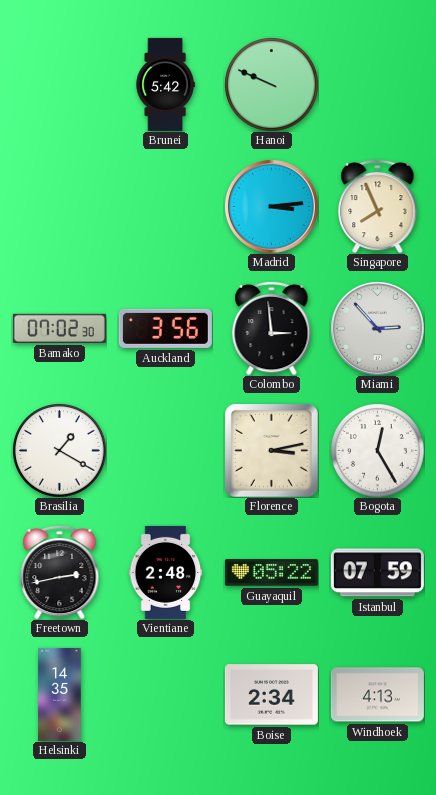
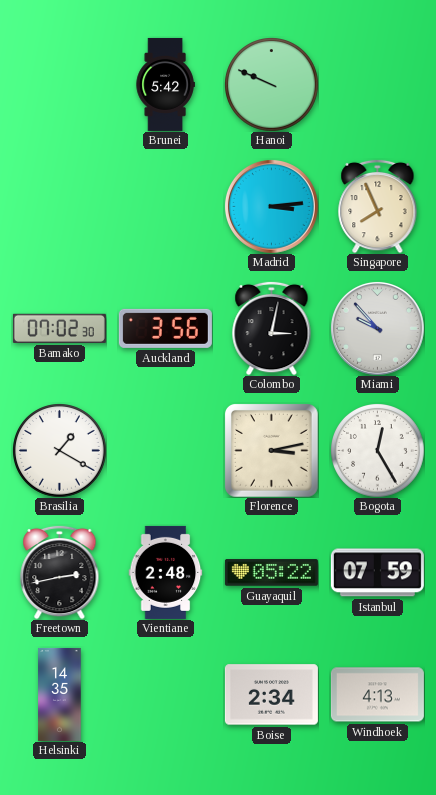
Colombo: 2:59 -> 3:02
Miami: 2:53 -> 9:53
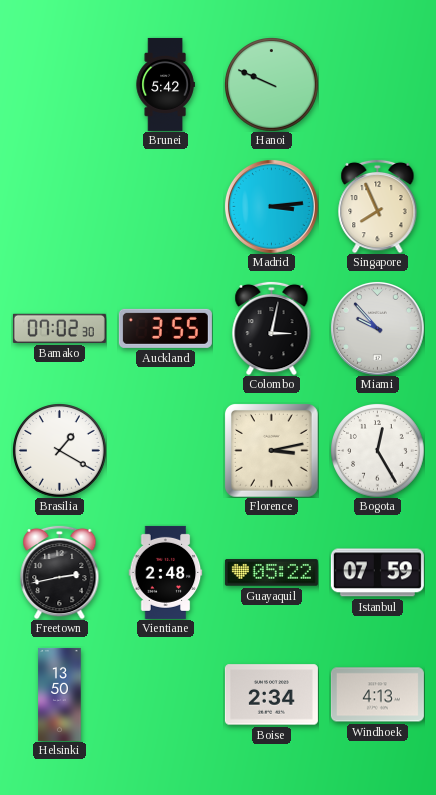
Auckland: 3:56 -> 3:55
Helsinki: 14:35 -> 13:50
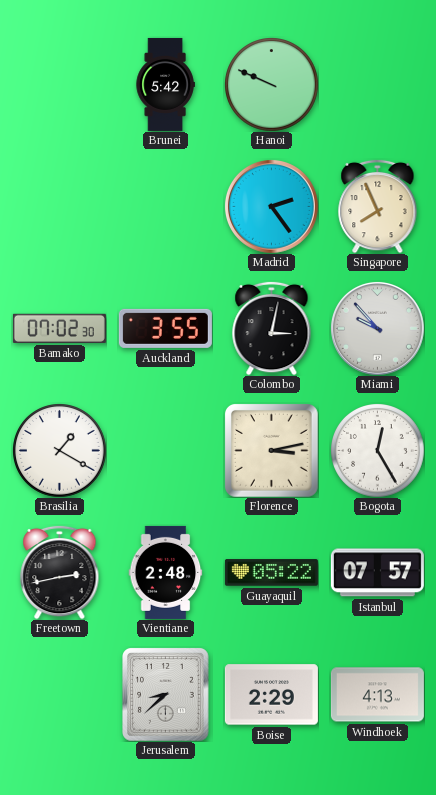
Madrid: 3:14 -> 2:24
Istanbul: 07:59 -> 07:57
Helsinki: 13:50 -> none
Jerusalem: none -> 8:38
Boise: 2:34 -> 2:29
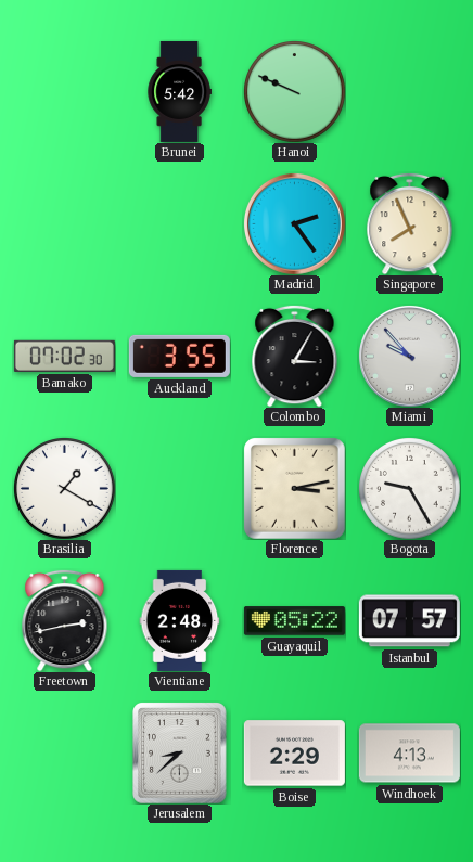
Colombo: 3:02 -> 3:05
Bogota: 12:25 -> 9:25
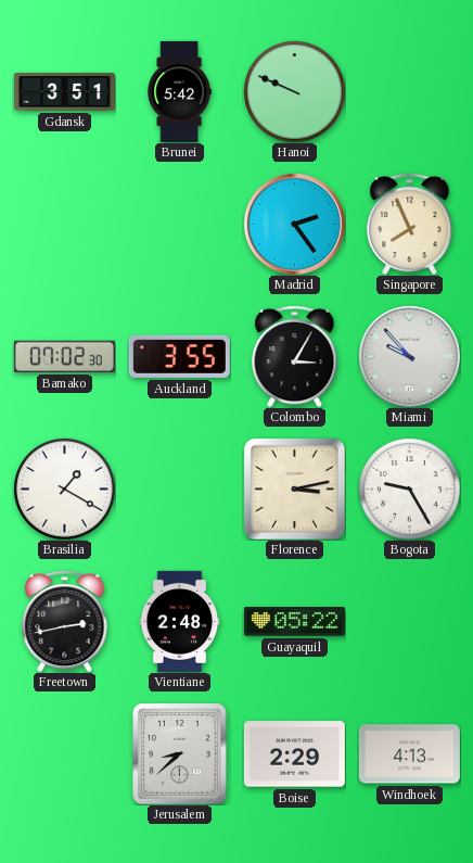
Gdansk: none -> 3:51
Istanbul: 07:57 -> none
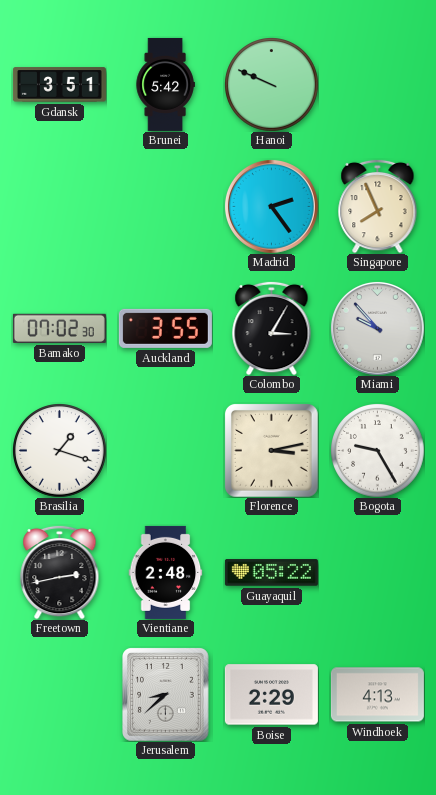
Brasilia: 1:20 -> 1:18
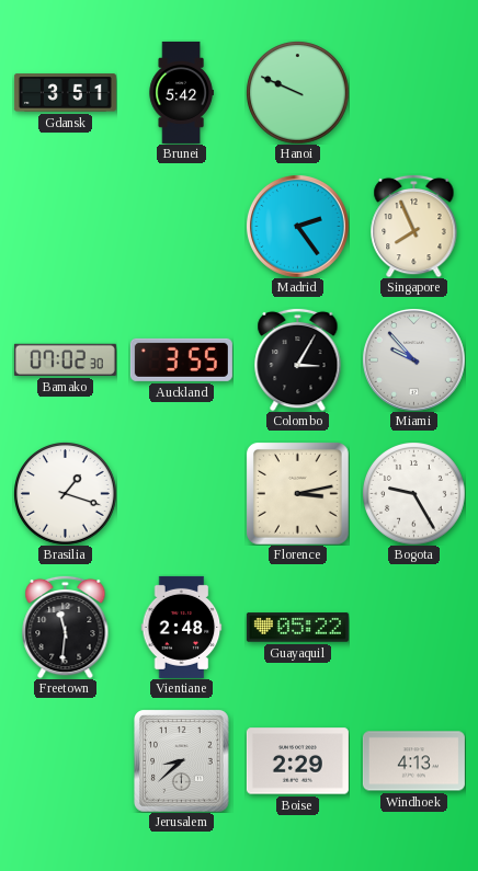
Freetown: 2:43 -> 11:31
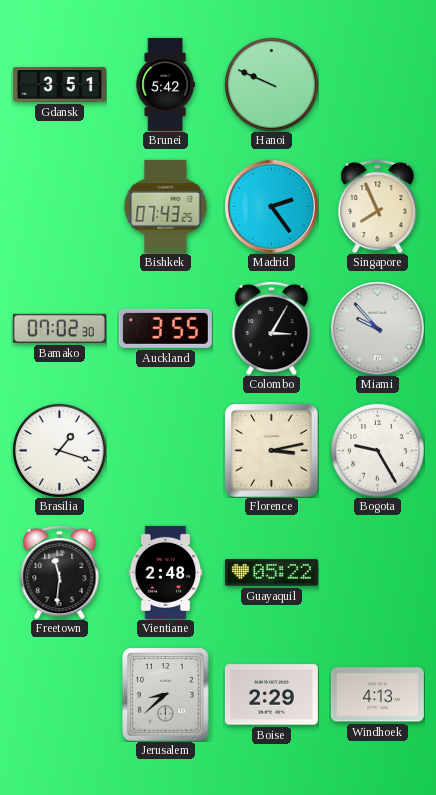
Bishkek: none -> 07:43
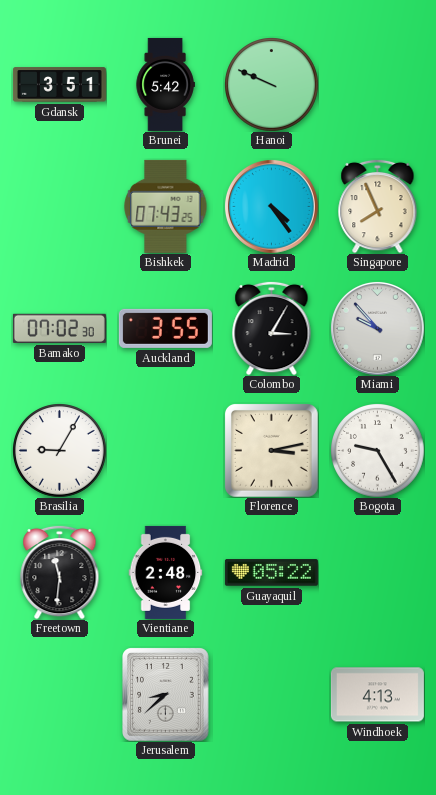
Madrid: 2:24 -> 4:24
Brasilia: 1:18 -> 9:05
Boise: 2:29 -> none
